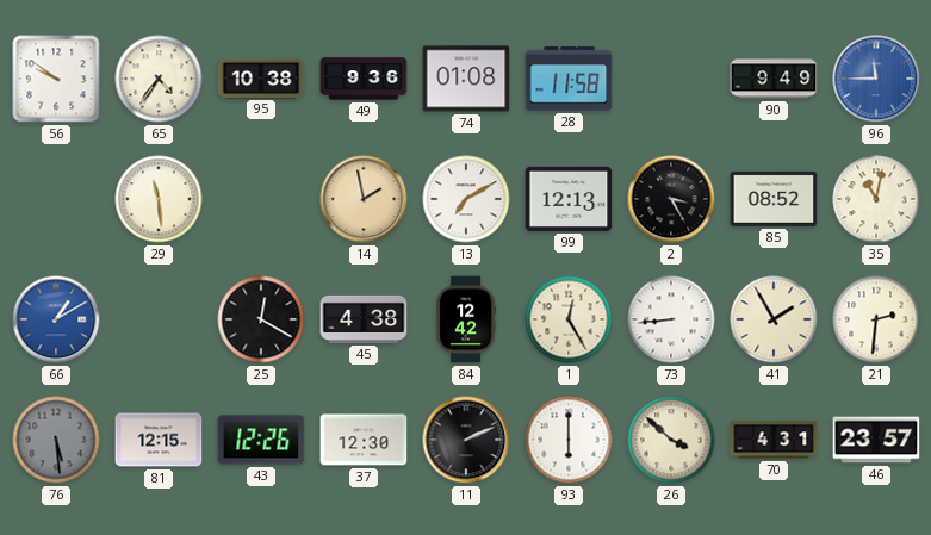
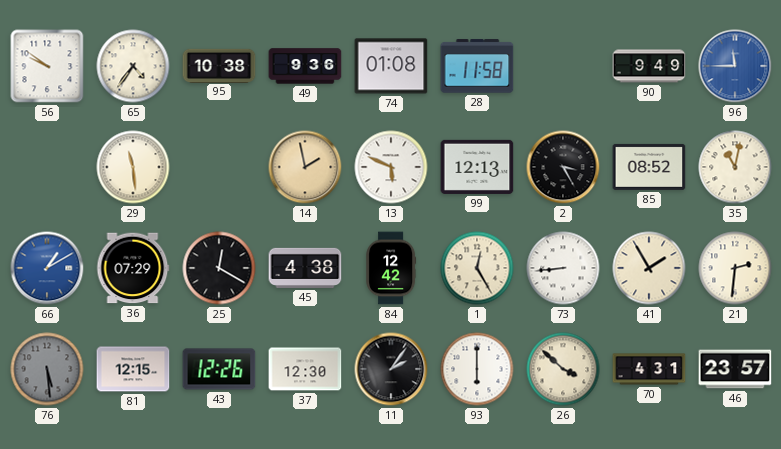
13: 7:10 -> 5:49
36: none -> 07:29
11: 2:11 -> 2:06
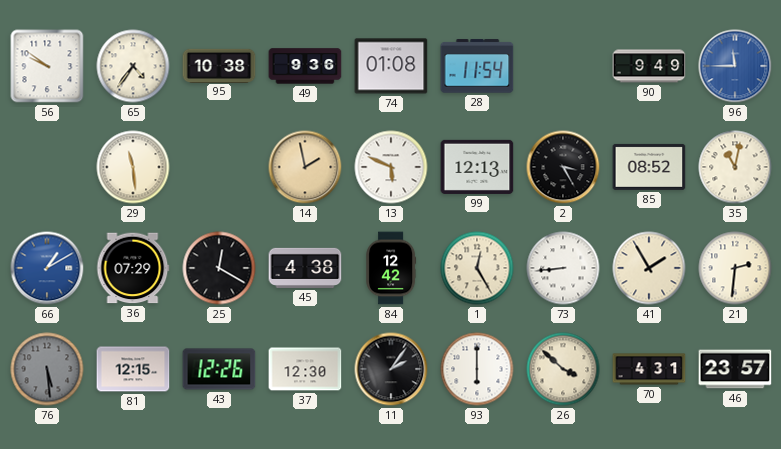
28: 11:58 -> 11:54
